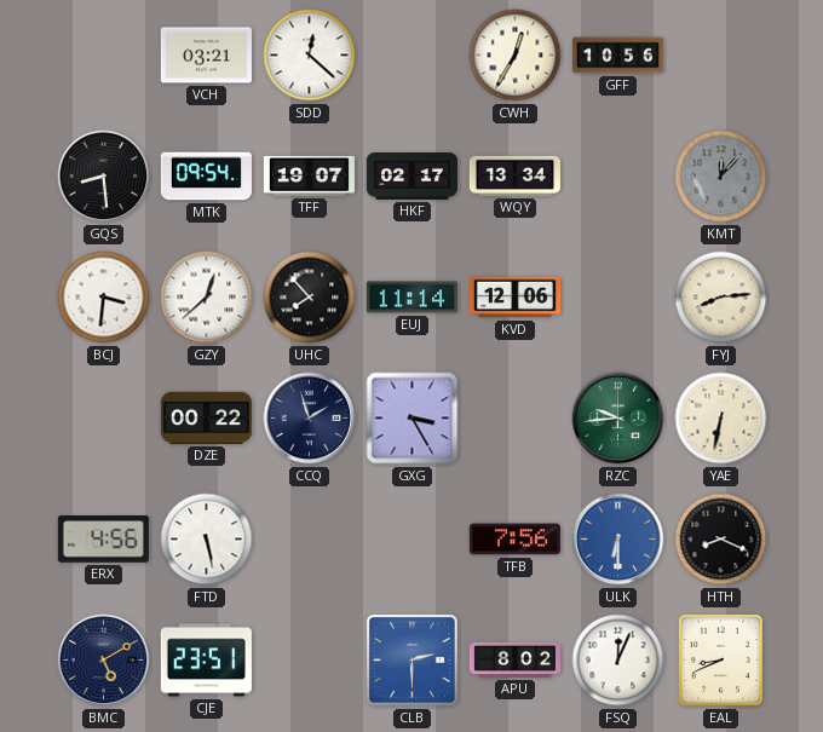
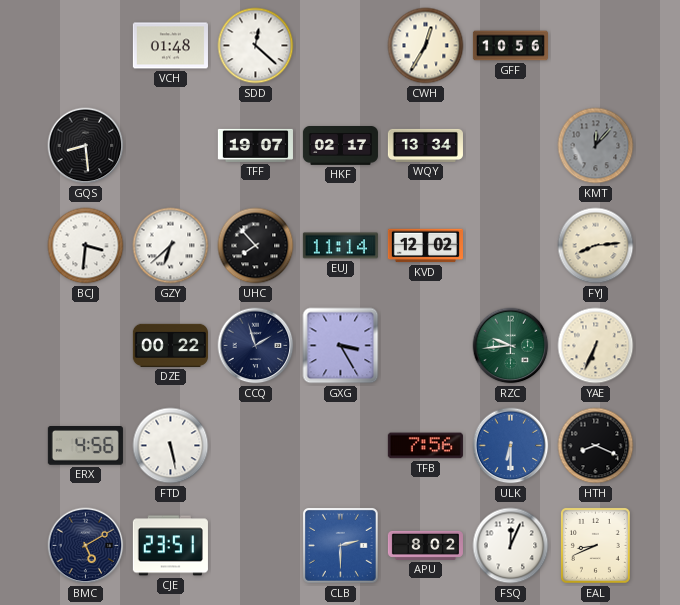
VCH: 03:21 -> 01:48
MTK: 09:54 -> none
GZY: 12:38 -> 6:38
KVD: 12:06 -> 12:02
YAE: 6:32 -> 6:34
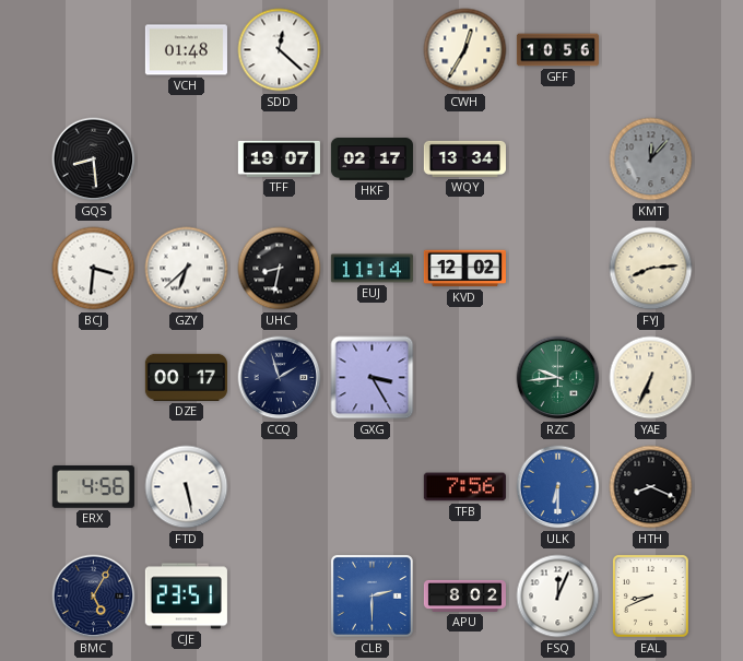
UHC: 7:53 -> 8:32
DZE: 00:22 -> 00:17
BMC: 5:10 -> 5:05
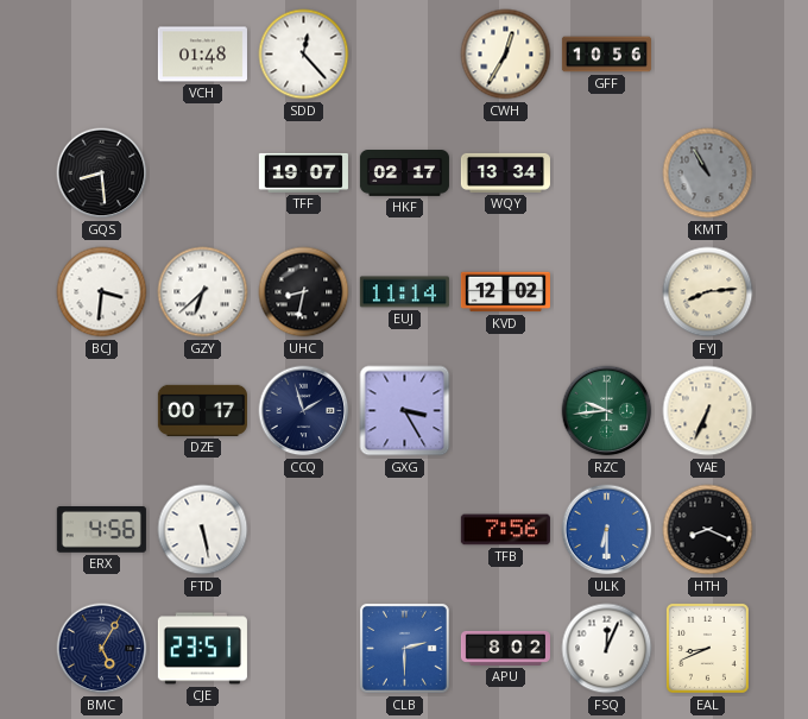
SDD: 12:22 -> 12:23
KMT: 12:07 -> 10:55
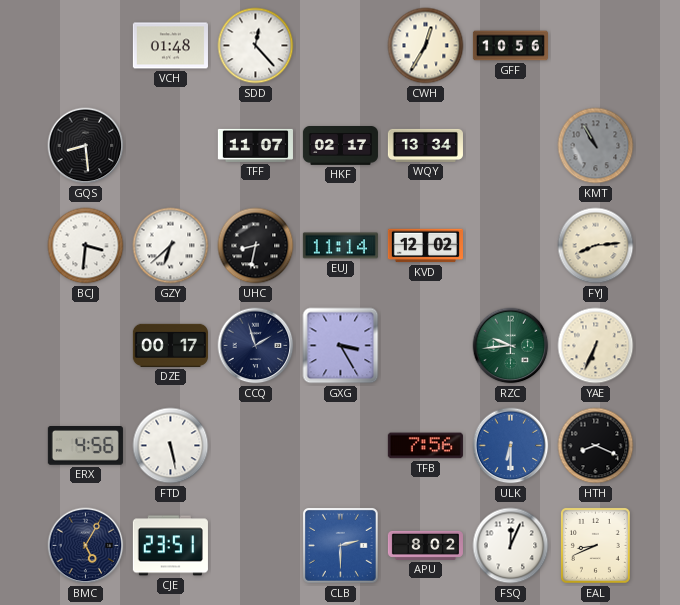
TFF: 19:07 -> 11:07
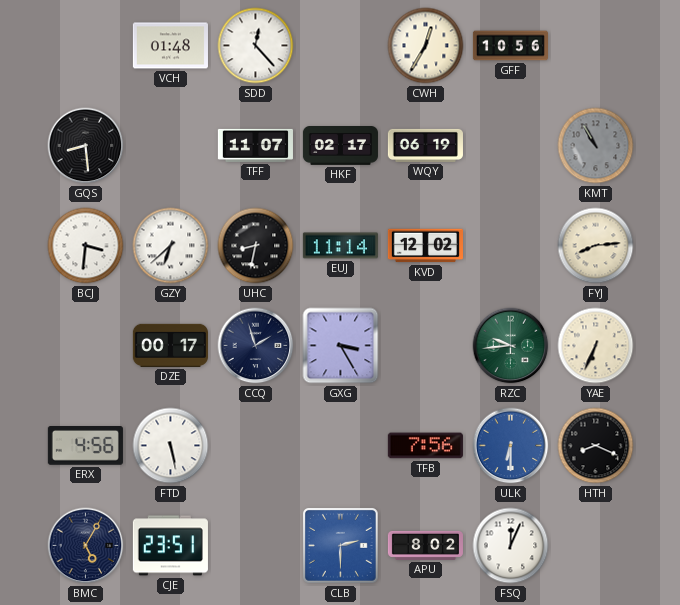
WQY: 13:34 -> 06:19
EAL: 8:41 -> none
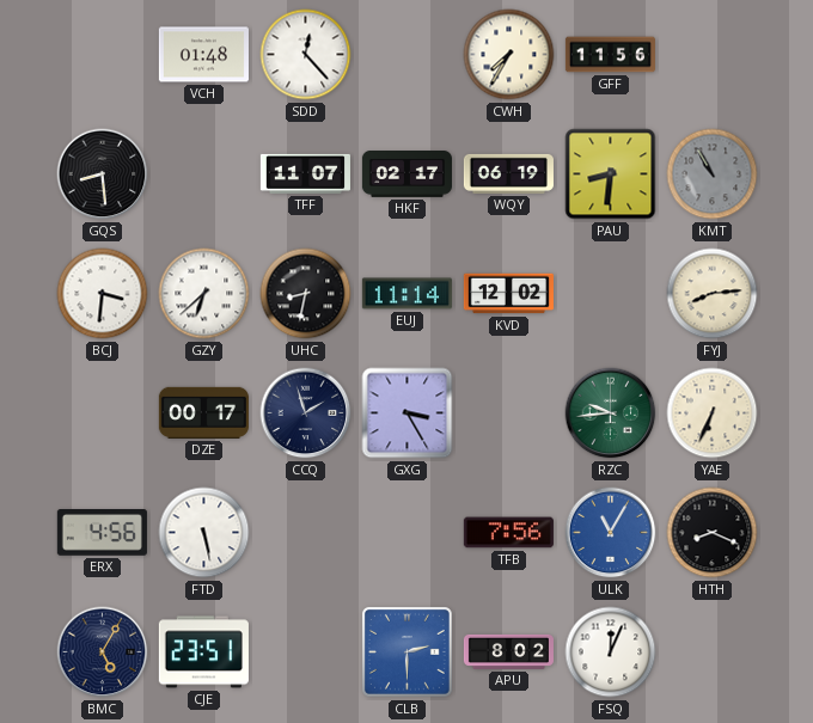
CWH: 12:35 -> 7:35
GFF: 10:56 -> 11:56
PAU: none -> 8:31
ULK: 6:30 -> 11:05
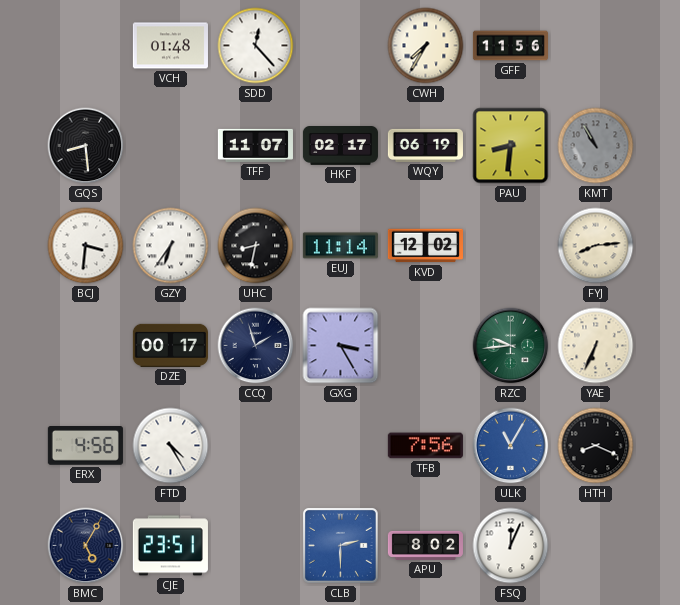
GZY: 6:38 -> 6:36
FTD: 5:28 -> 4:25
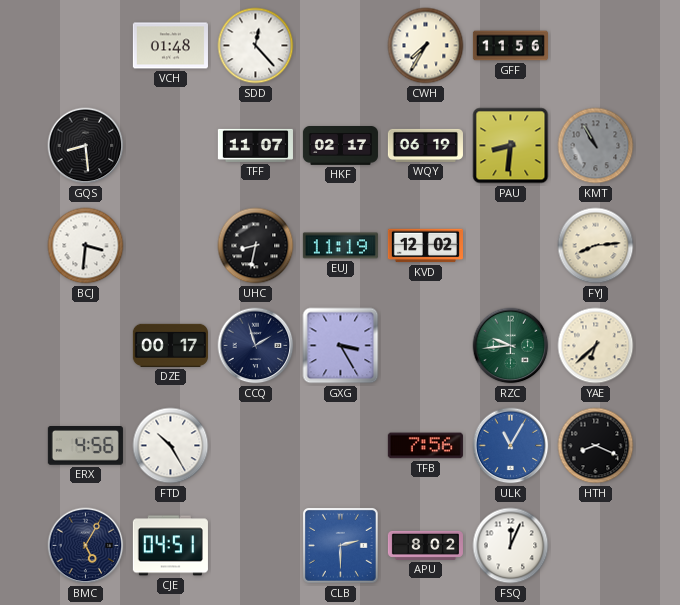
GZY: 6:36 -> none
EUJ: 11:14 -> 11:19
YAE: 6:34 -> 6:38
FTD: 4:25 -> 10:25
CJE: 23:51 -> 04:51
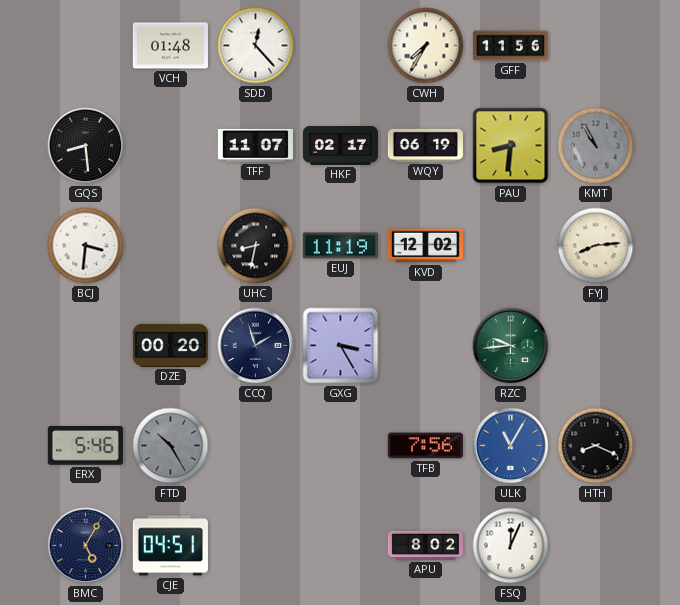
DZE: 00:17 -> 00:20
YAE: 6:38 -> none
ERX: 4:56 -> 5:46
FTD dial: white -> grey
CLB: 2:30 -> none
